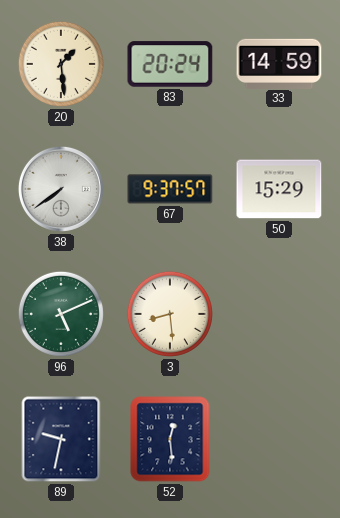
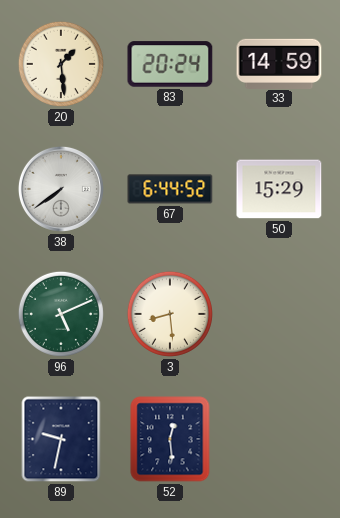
67: 9:37 -> 6:44
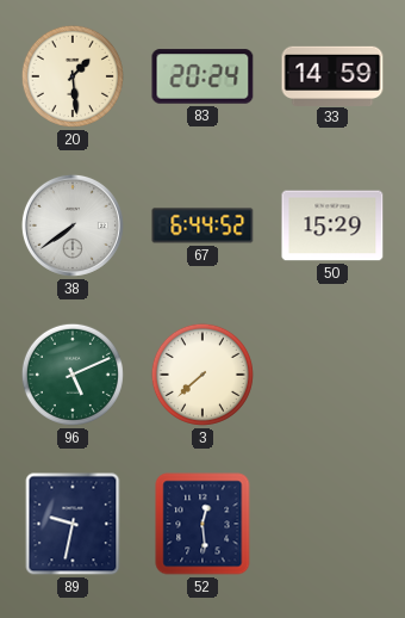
3: 8:29 -> 7:38
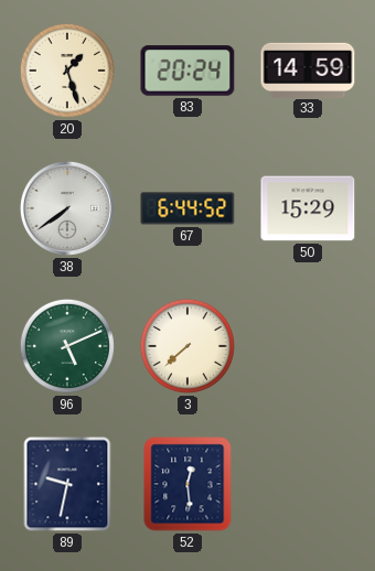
20: 1:29 -> 1:27
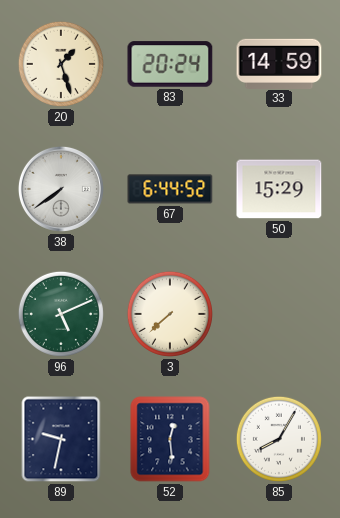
85: none -> 8:05
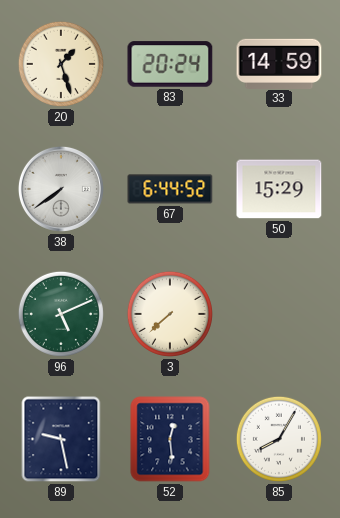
89: 9:32 -> 9:28
